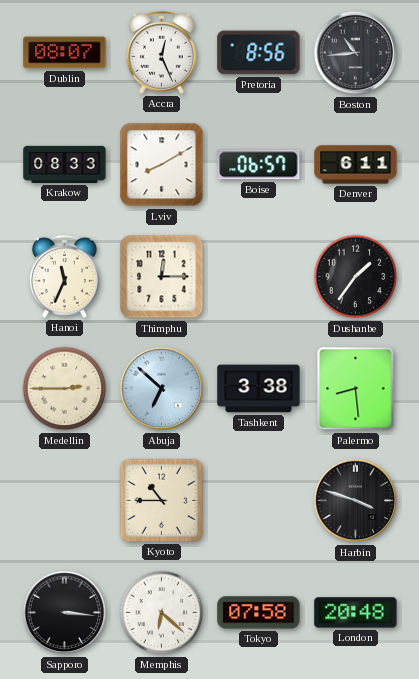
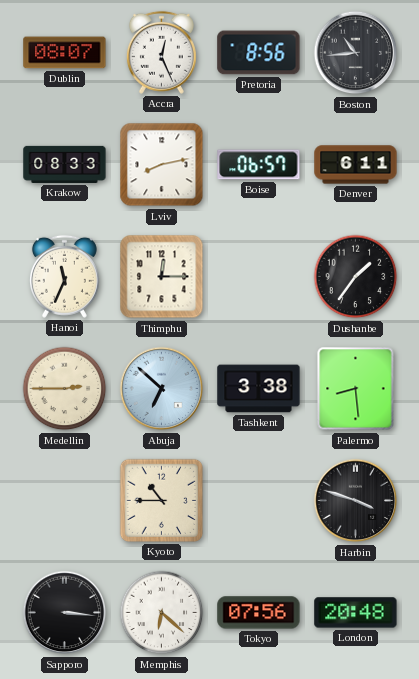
Lviv: 8:10 -> 8:13
Tokyo: 07:58 -> 07:56
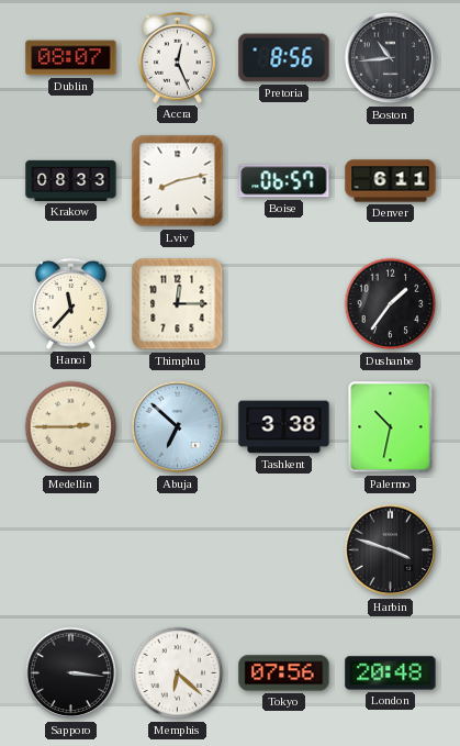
Hanoi: 11:34 -> 11:37
Palermo: 8:29 -> 10:32
Kyoto: 10:45 -> none
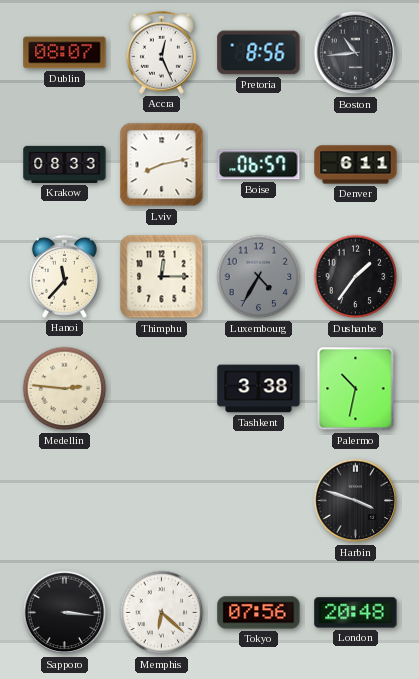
Luxembourg: none -> 4:35
Medellin: 2:45 -> 2:46
Abuja: 6:52 -> none
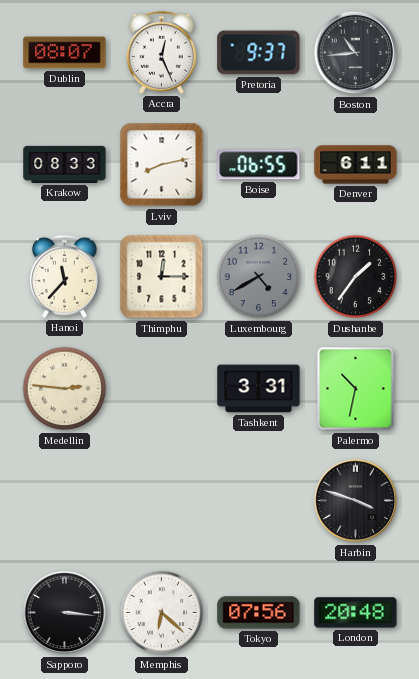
Pretoria: 8:56 -> 9:37
Boise: 06:57 -> 06:55
Luxembourg: 4:35 -> 4:40
Tashkent: 3:38 -> 3:31
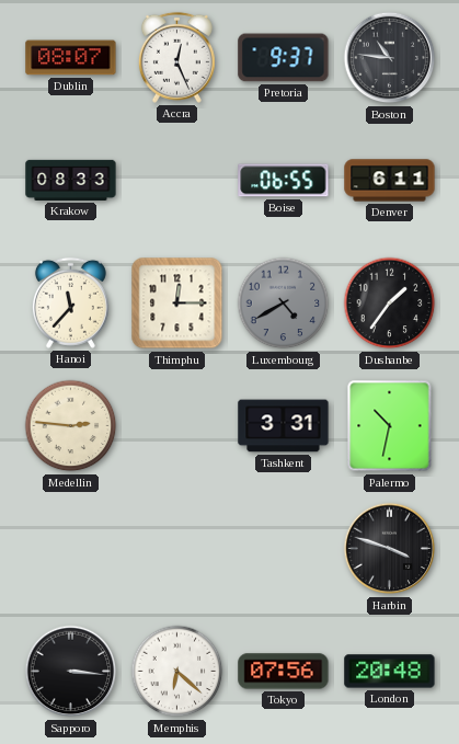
Boston: 10:44 -> 10:46
Lviv: 8:13 -> none
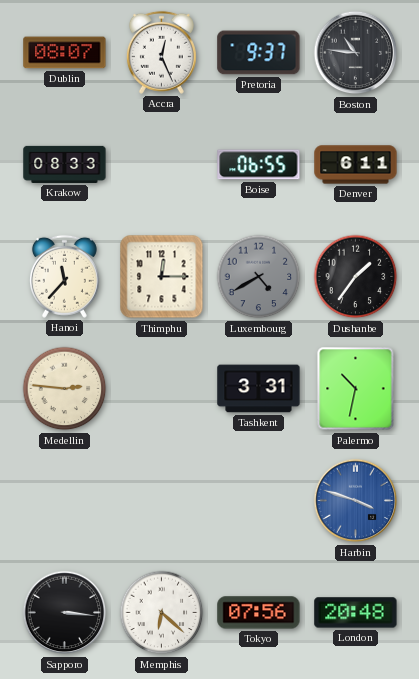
Harbin dial: black -> blue
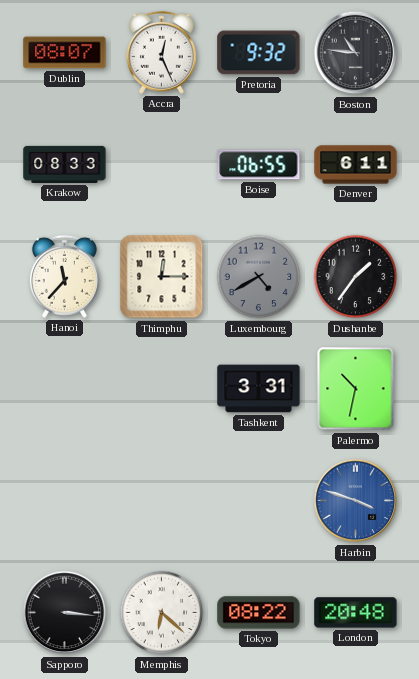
Pretoria: 9:37 -> 9:32
Medellin: 2:46 -> none
Tokyo: 07:56 -> 08:22
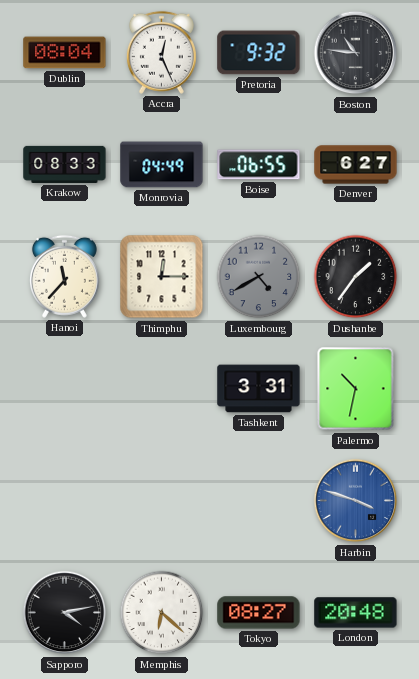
Dublin: 08:07 -> 08:04
Monrovia: none -> 04:49
Denver: 6:11 -> 6:27
Sapporo: 3:16 -> 4:13
Tokyo: 08:22 -> 08:27
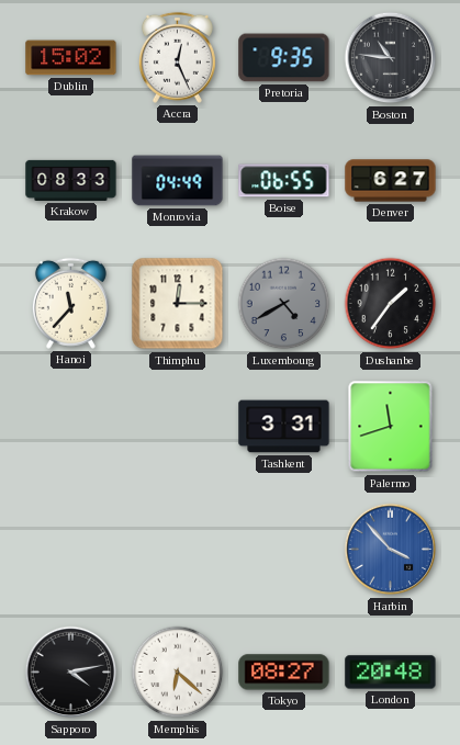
Dublin: 08:04 -> 15:02
Pretoria: 9:32 -> 9:35
Palermo: 10:32 -> 11:42
Harbin: 3:48 -> 3:53
